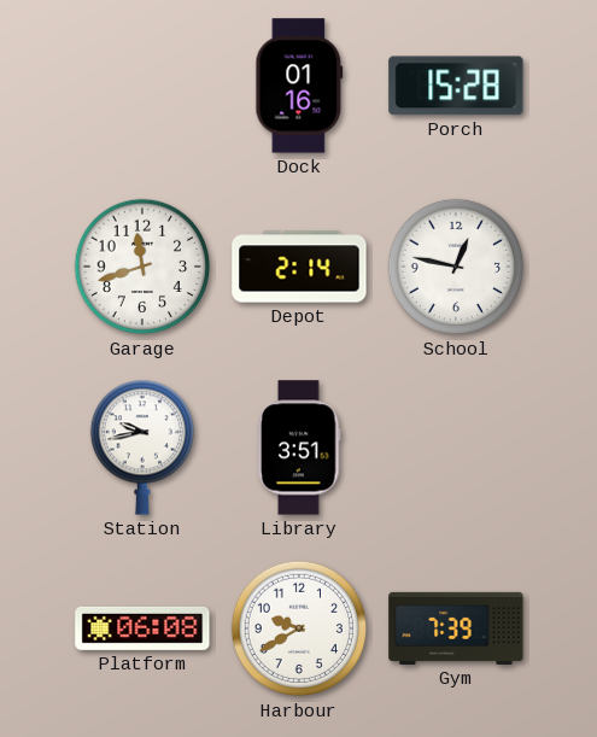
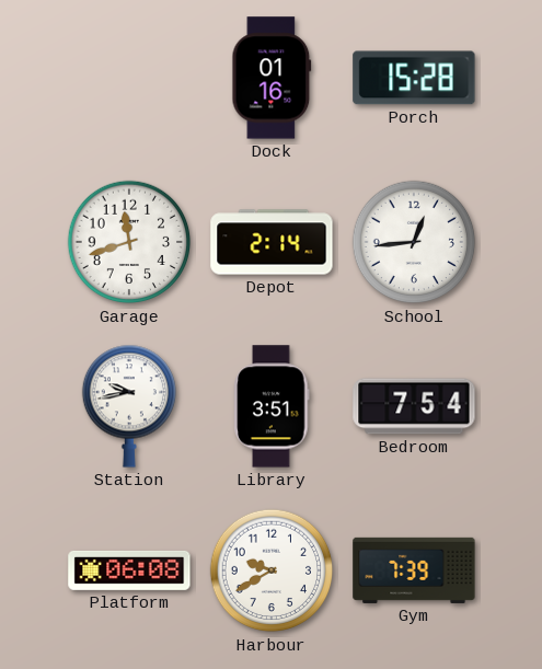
School: 12:47 -> 12:44
Bedroom: none -> 7:54
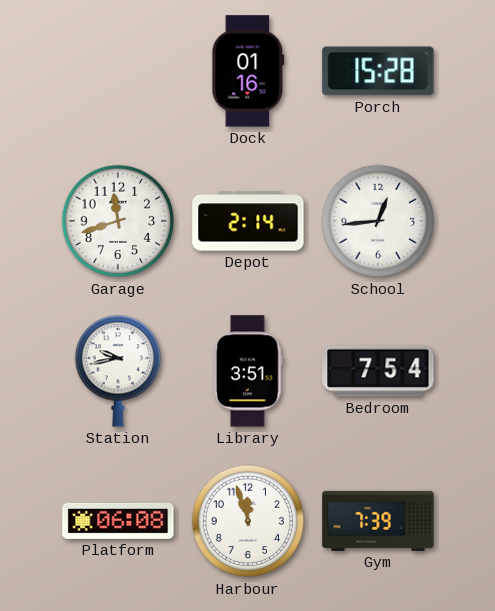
Harbour: 9:40 -> 11:57
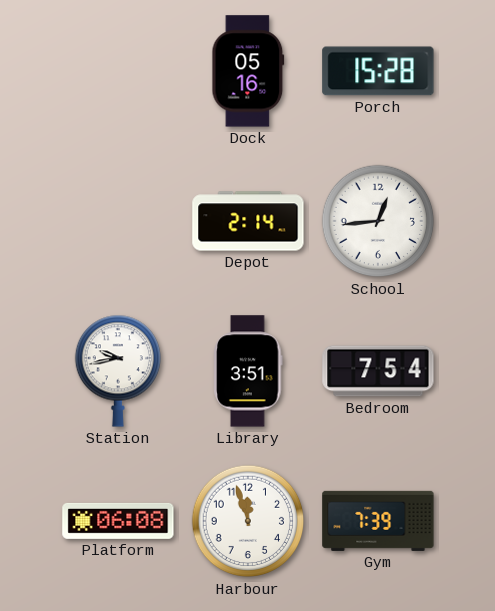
Dock: 01:16 -> 05:16
Garage: 11:42 -> none
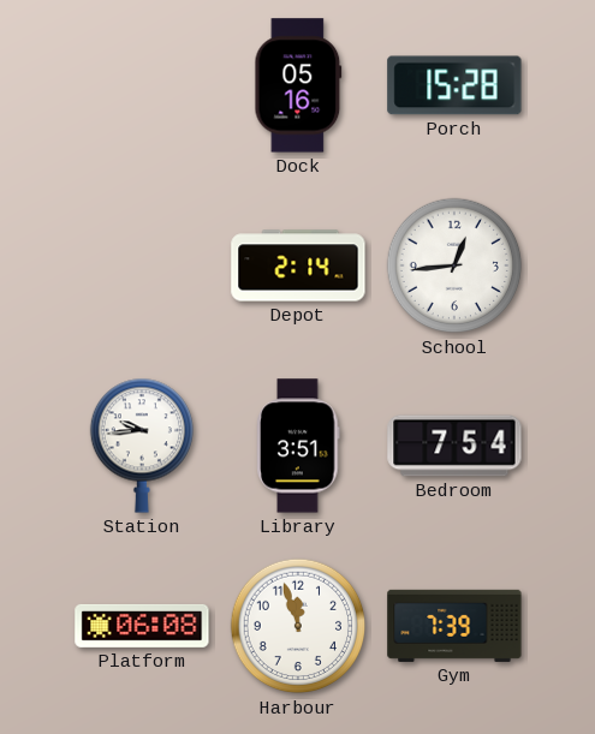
Station: 9:43 -> 9:44
